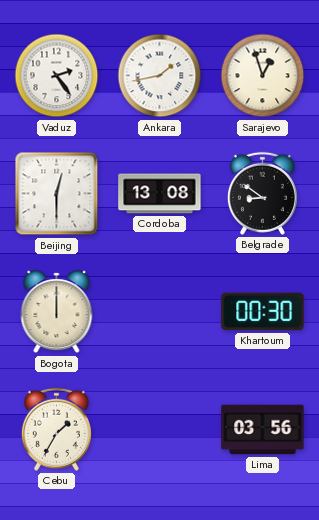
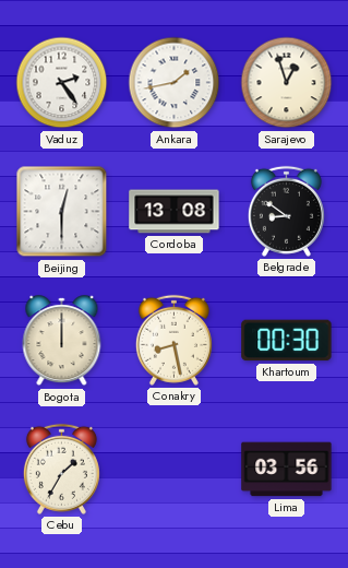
Conakry: none -> 8:28
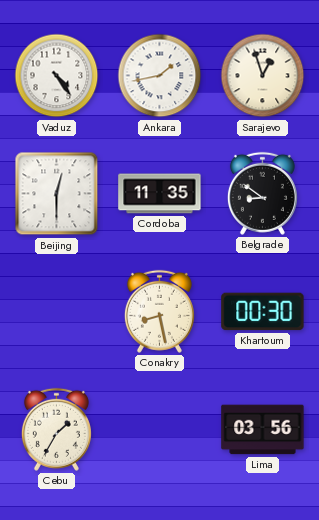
Vaduz: 2:24 -> 4:24
Cordoba: 13:08 -> 11:35
Bogota: 12:00 -> none
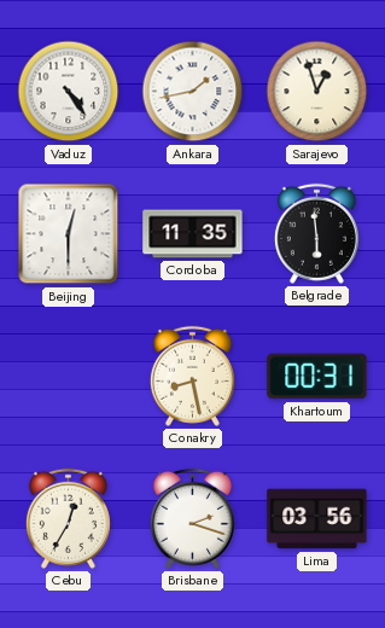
Belgrade: 8:51 -> 5:59
Khartoum: 00:30 -> 00:31
Cebu: 1:35 -> 12:35
Brisbane: none -> 2:18
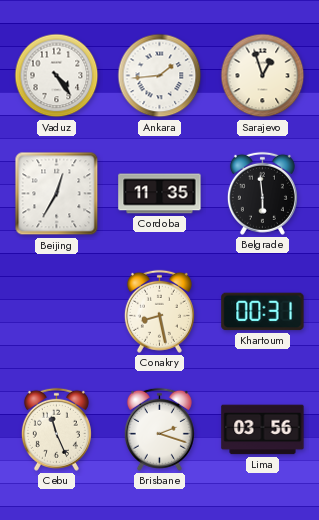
Ankara: 1:43 -> 1:44
Beijing: 12:30 -> 12:35
Cebu: 12:35 -> 11:26
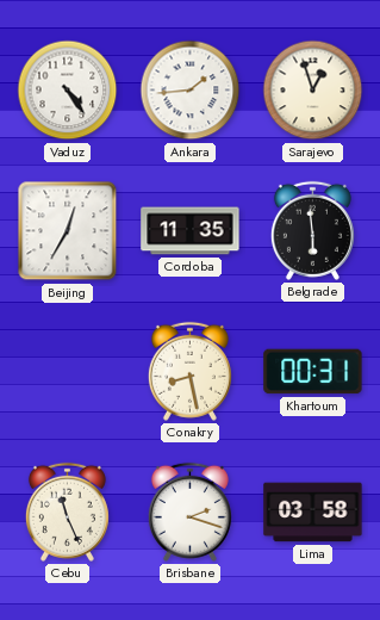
Lima: 03:56 -> 03:58
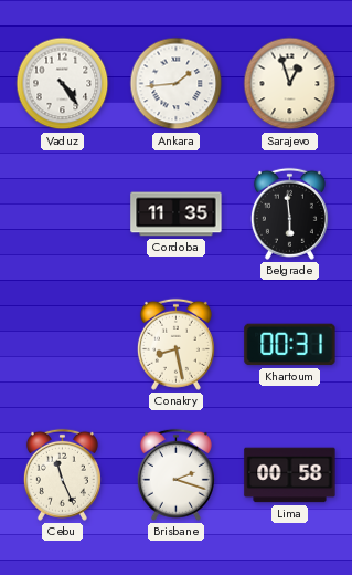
Beijing: 12:35 -> none
Lima: 03:58 -> 00:58
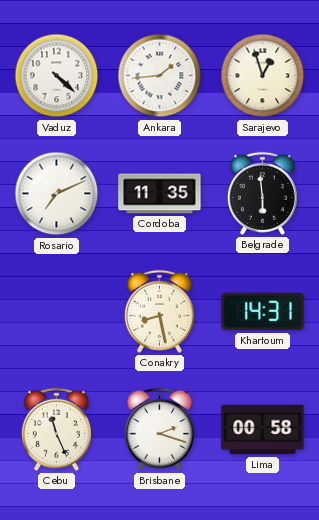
Vaduz: 4:24 -> 4:22
Rosario: none -> 7:11
Khartoum: 00:31 -> 14:31
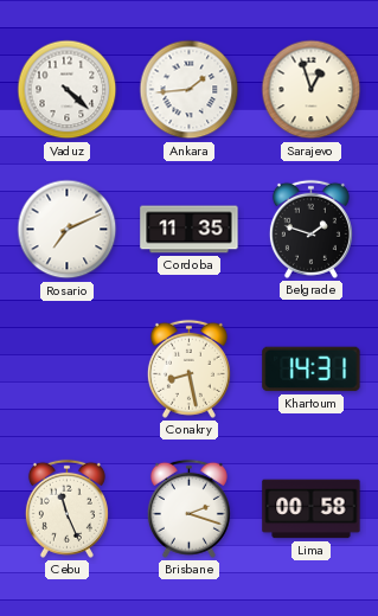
Belgrade: 5:59 -> 1:48
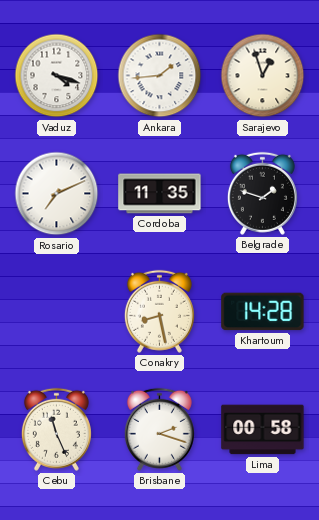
Vaduz: 4:22 -> 4:18
Khartoum: 14:31 -> 14:28
